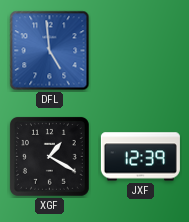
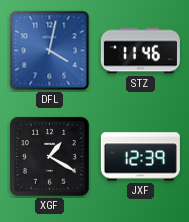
DFL: 4:59 -> 4:02
STZ: none -> 11:46
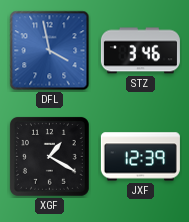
DFL: 4:02 -> 3:58
STZ: 11:46 -> 3:46
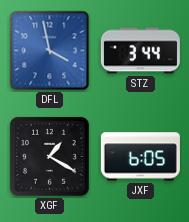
STZ: 3:46 -> 3:44
JXF: 12:39 -> 6:05
